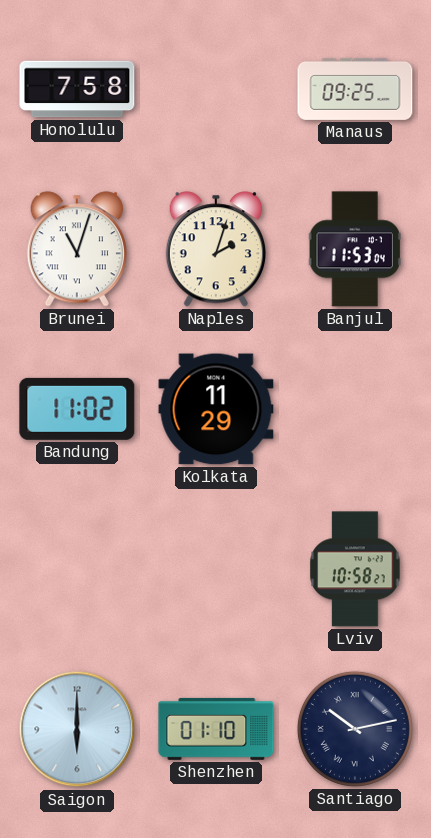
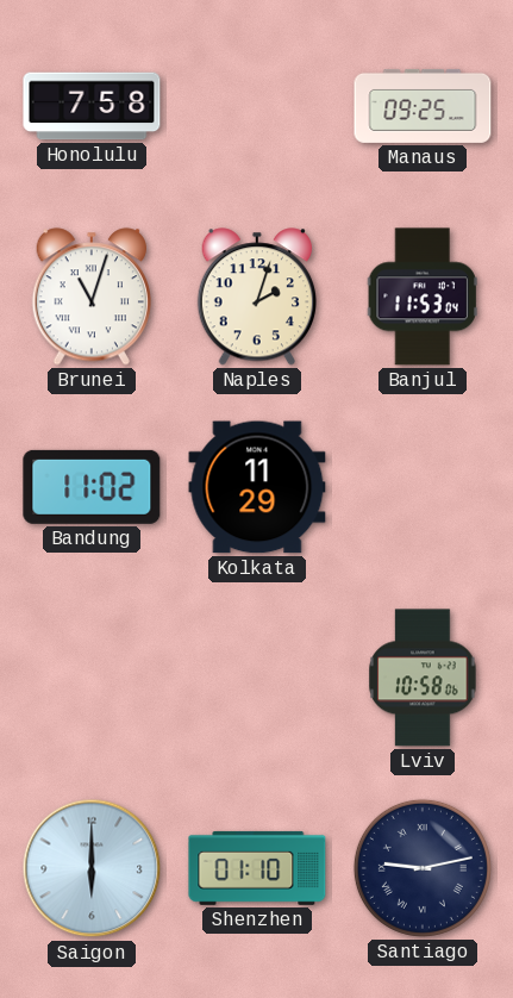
Lviv: 10:58:27 -> 10:58:06
Santiago: 10:13 -> 9:13
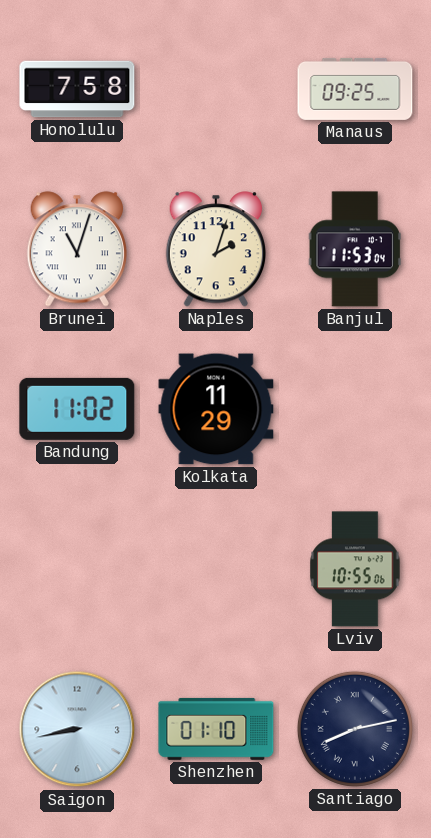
Lviv: 10:58 -> 10:55
Saigon: 6:00 -> 8:43
Santiago: 9:13 -> 8:13
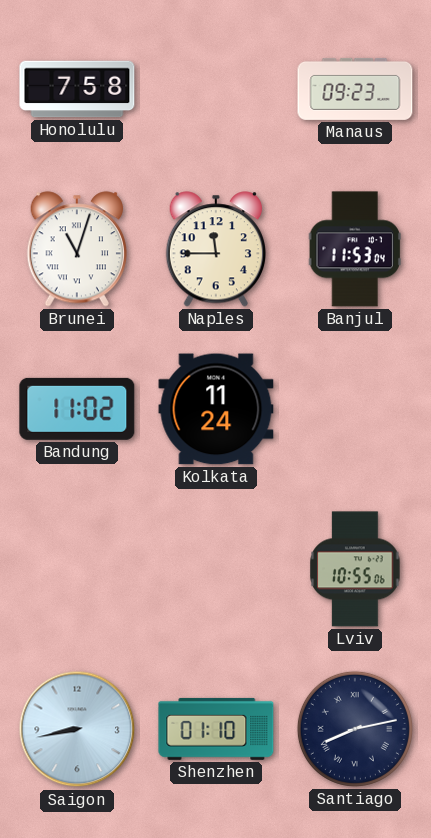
Manaus: 09:25 -> 09:23
Naples: 2:03 -> 11:45
Kolkata: 11:29 -> 11:24
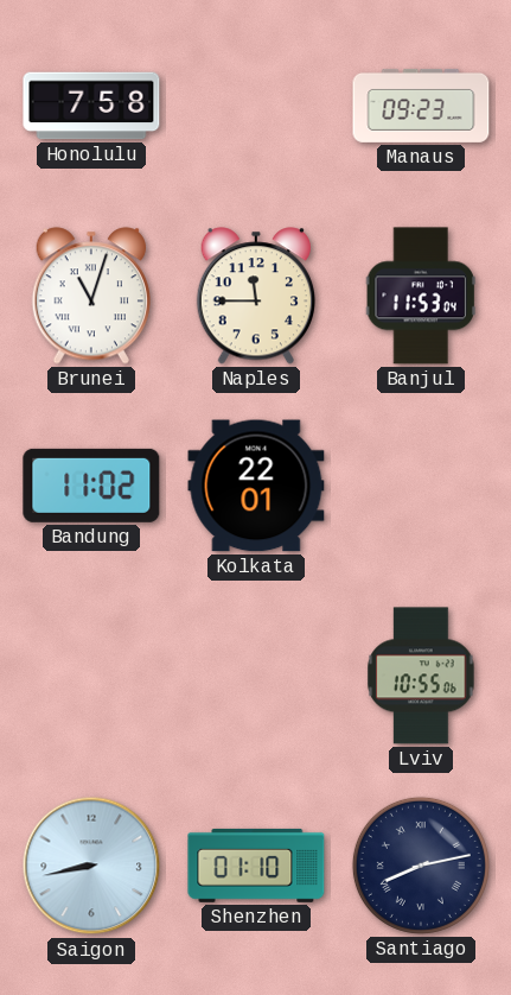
Kolkata: 11:24 -> 22:01
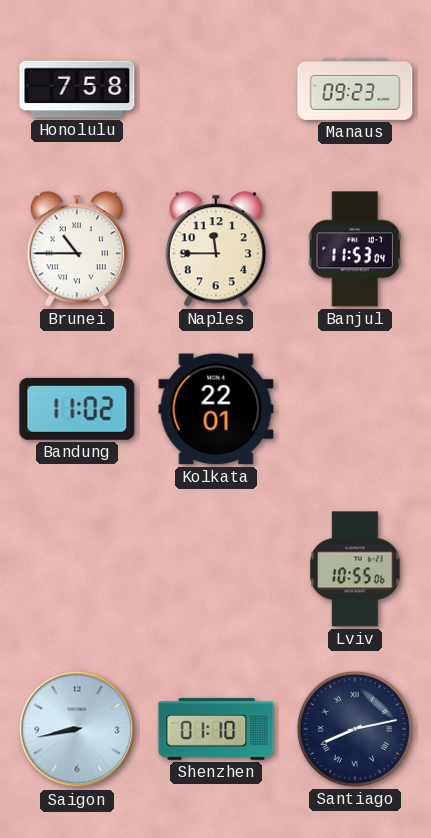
Brunei: 11:03 -> 10:45
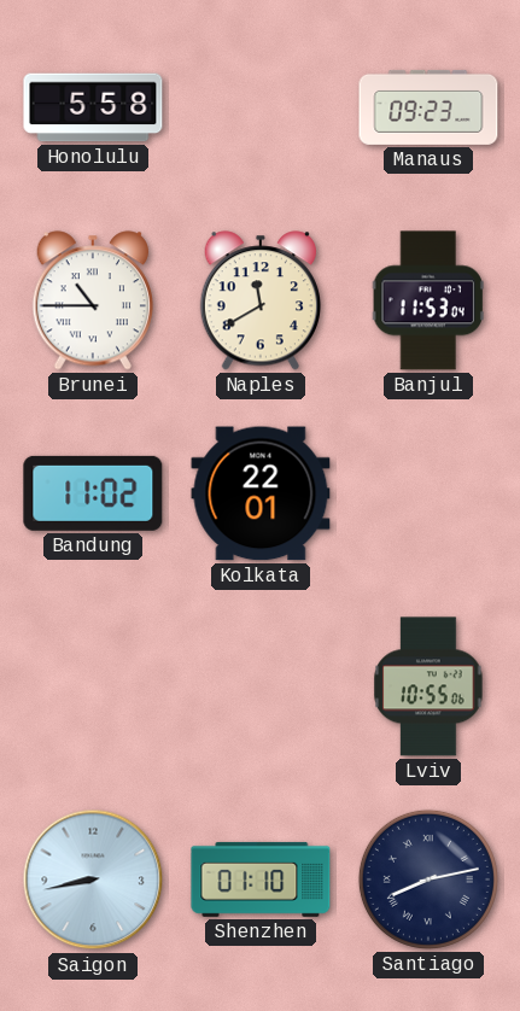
Honolulu: 7:58 -> 5:58
Naples: 11:45 -> 11:40
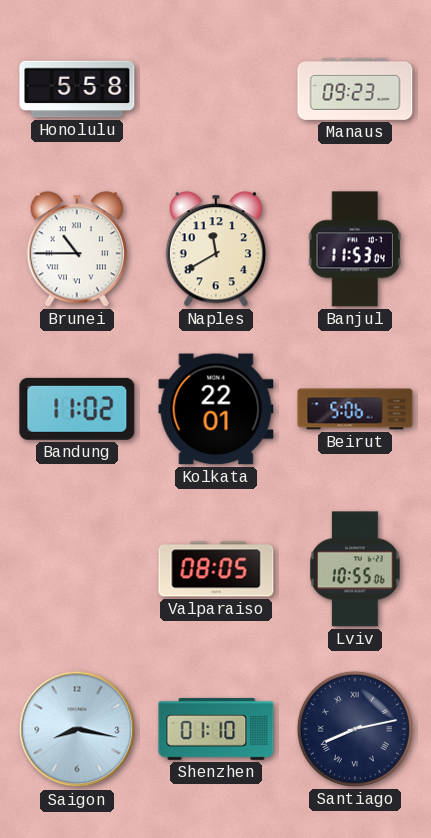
Beirut: none -> 5:06
Valparaiso: none -> 08:05
Saigon: 8:43 -> 8:17
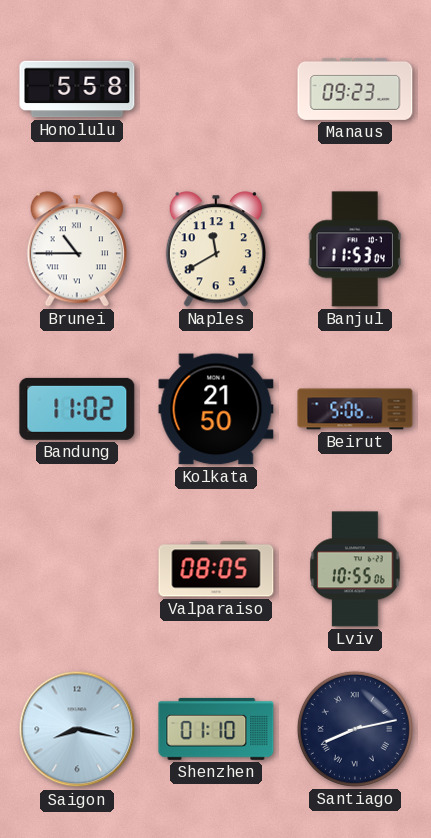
Kolkata: 22:01 -> 21:50
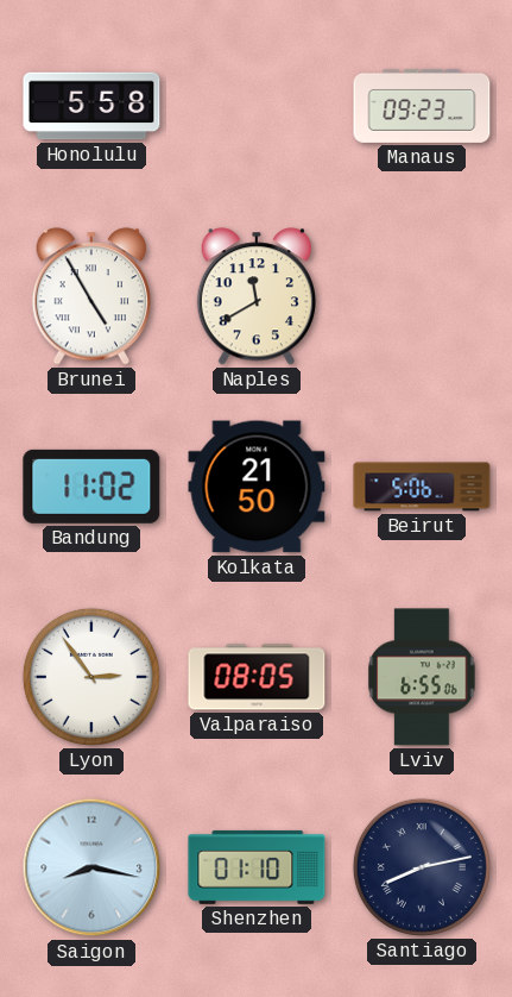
Brunei: 10:45 -> 4:55
Banjul: 11:53 -> none
Lyon: none -> 2:54
Lviv: 10:55 -> 6:55
